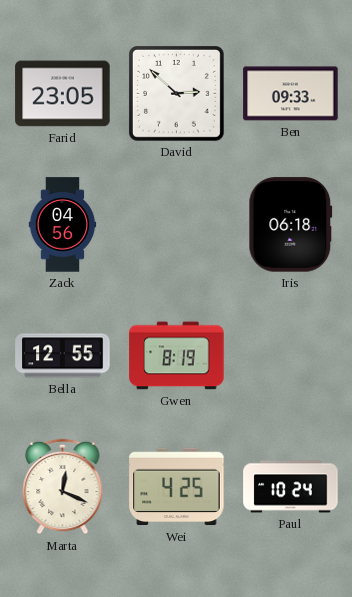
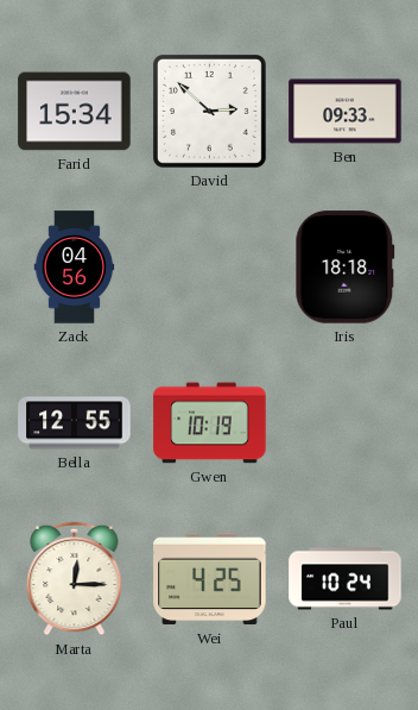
Farid: 23:05 -> 15:34
Iris: 06:18 -> 18:18
Gwen: 8:19 -> 10:19
Marta: 12:19 -> 12:15
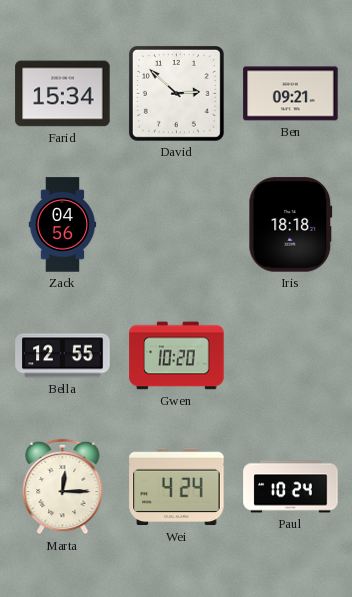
Ben: 09:33 -> 09:21
Gwen: 10:19 -> 10:20
Wei: 4:25 -> 4:24
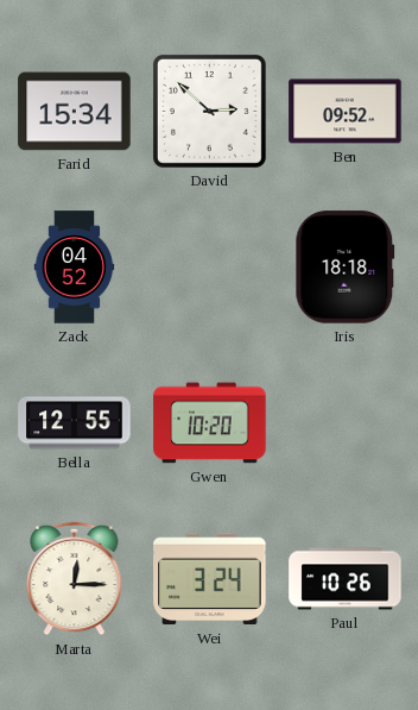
Ben: 09:21 -> 09:52
Zack: 04:56 -> 04:52
Wei: 4:24 -> 3:24
Paul: 10:24 -> 10:26
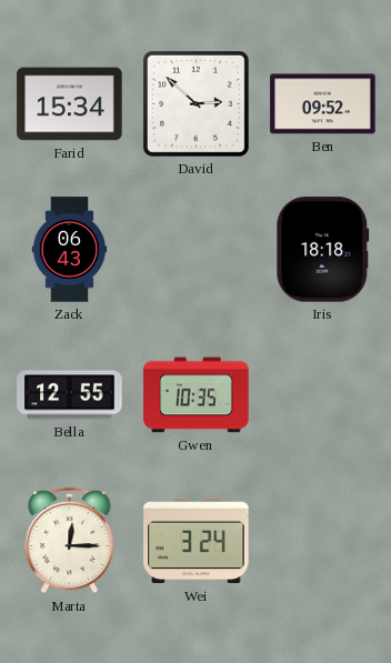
Zack: 04:52 -> 06:43
Gwen: 10:20 -> 10:35
Paul: 10:26 -> none
